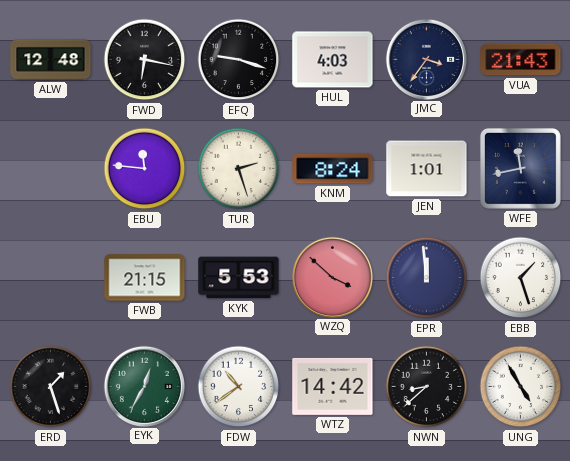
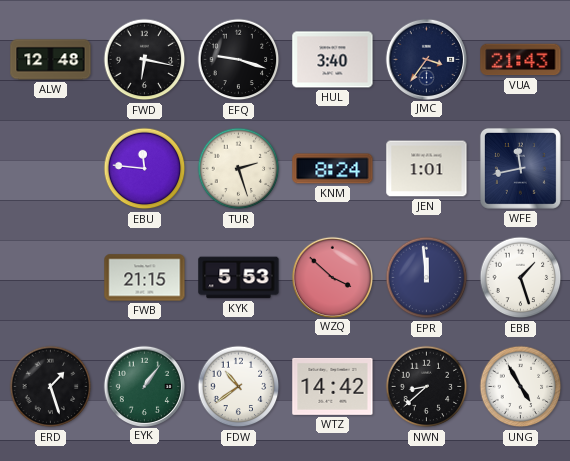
HUL: 4:03 -> 3:40
EYK: 12:35 -> 1:06
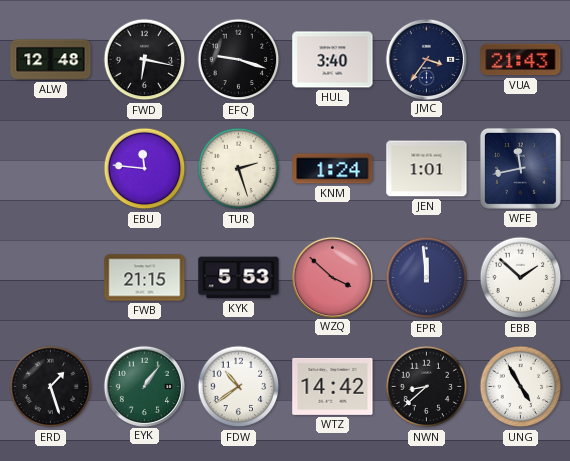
KNM: 8:24 -> 1:24
EBB: 1:27 -> 1:52
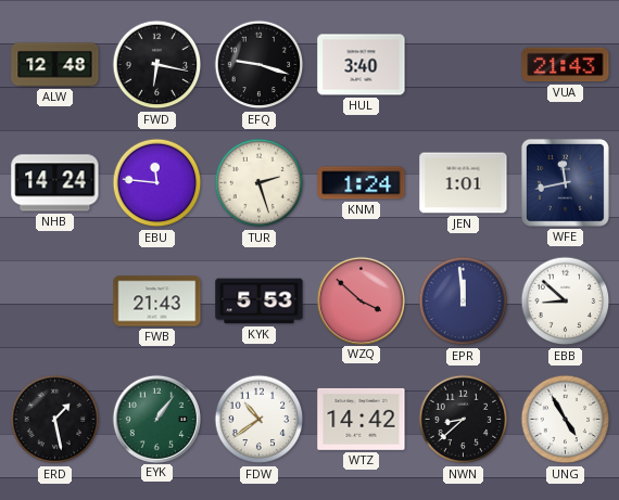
JMC: 3:36 -> none
NHB: none -> 14:24
FWB: 21:15 -> 21:43
EBB: 1:52 -> 8:52
ERD: 1:27 -> 1:28
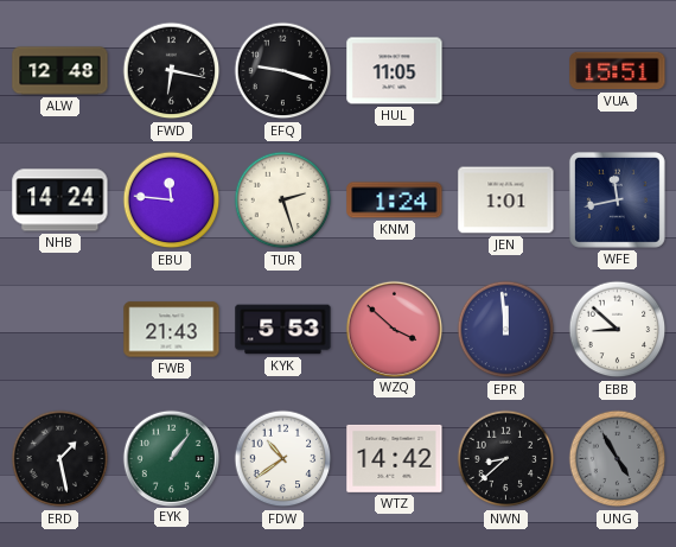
HUL: 3:40 -> 11:05
VUA: 21:43 -> 15:51
UNG dial: white -> grey
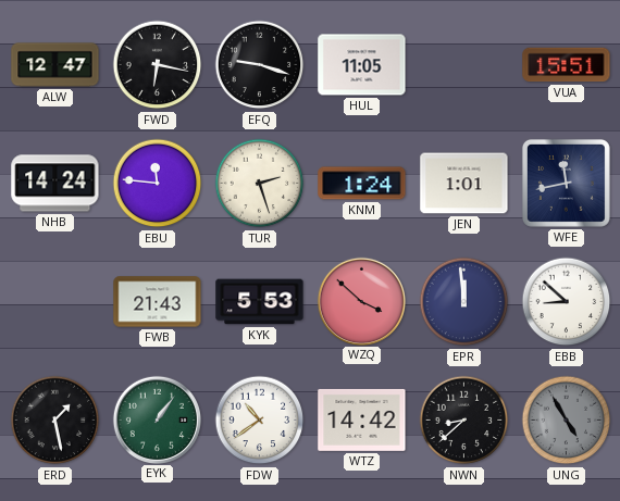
ALW: 12:48 -> 12:47
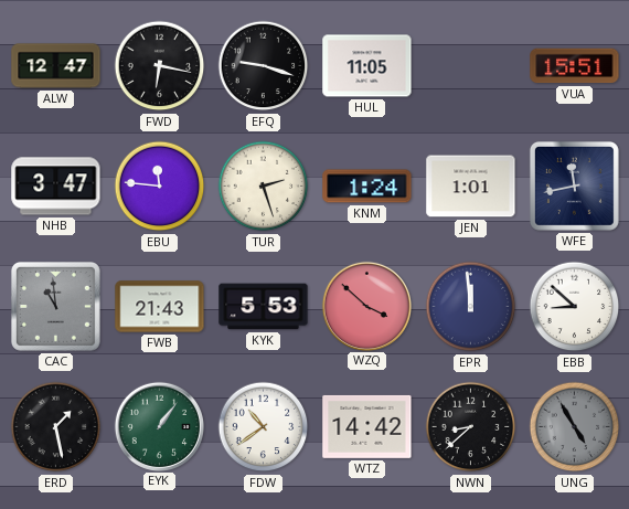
NHB: 14:24 -> 3:47
CAC: none -> 10:59
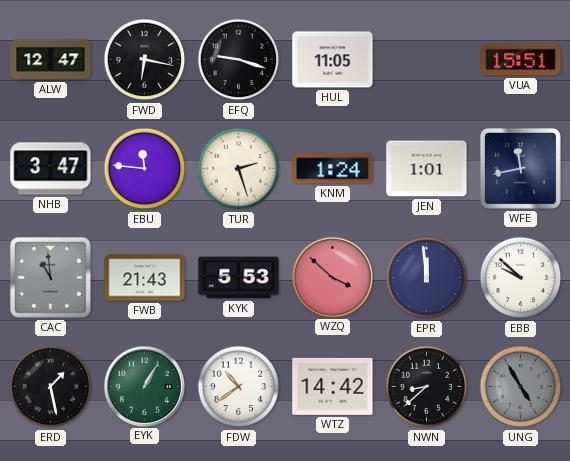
EBB: 8:52 -> 9:52
EYK: 1:06 -> 1:05
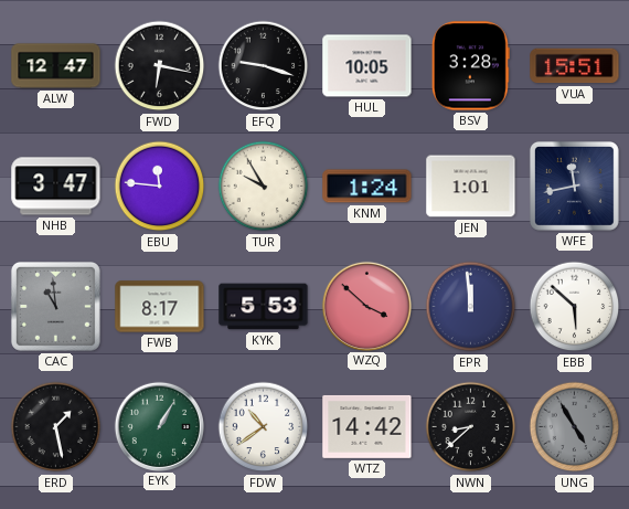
HUL: 11:05 -> 10:05
BSV: none -> 3:28
TUR: 2:27 -> 9:55
FWB: 21:43 -> 8:17
EBB: 9:52 -> 5:52
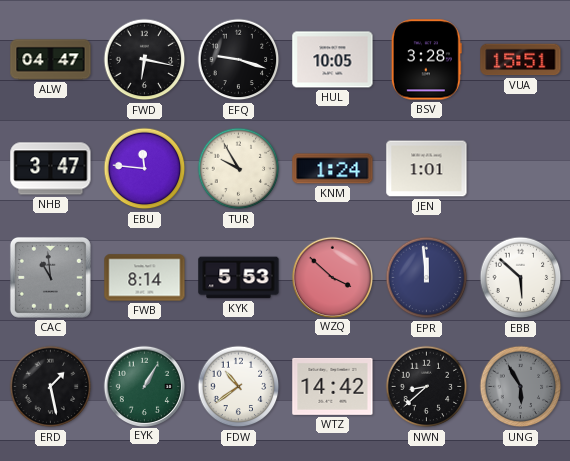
ALW: 12:47 -> 04:47
WFE: 11:43 -> none
FWB: 8:17 -> 8:14
UNG: 4:55 -> 5:55
